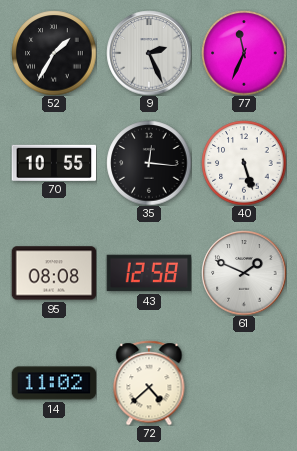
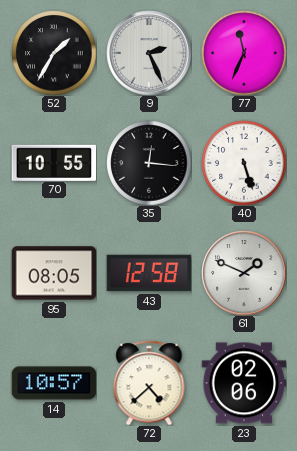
95: 08:08 -> 08:05
14: 11:02 -> 10:57
23: none -> 02:06
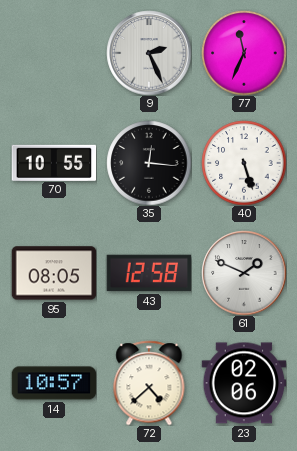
52: 1:35 -> none
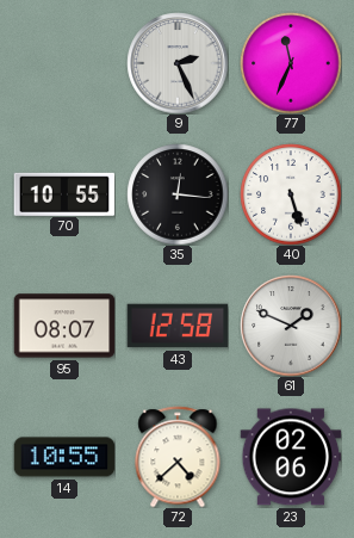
95: 08:05 -> 08:07
14: 10:57 -> 10:55
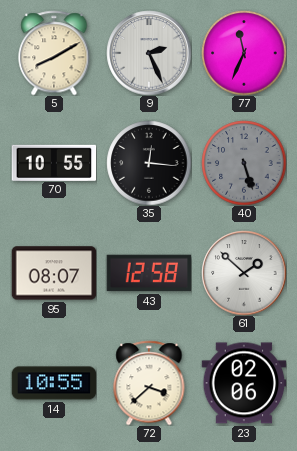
5: none -> 8:10
40 dial: white -> grey
61: 1:49 -> 1:52
72: 4:38 -> 3:38
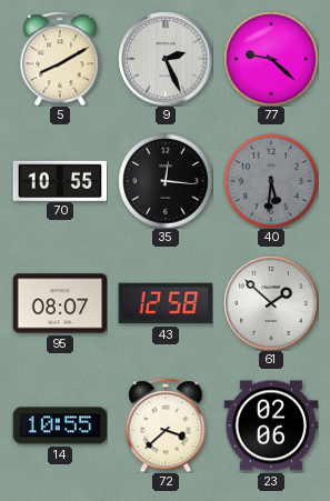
77: 11:34 -> 9:22
40: 5:27 -> 5:31
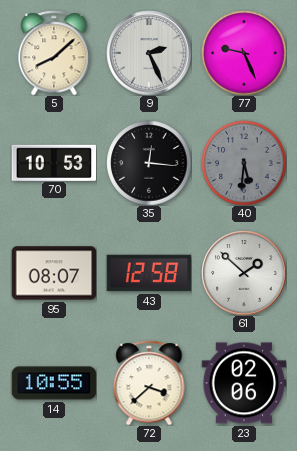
5: 8:10 -> 8:08
77: 9:22 -> 9:26
70: 10:55 -> 10:53
